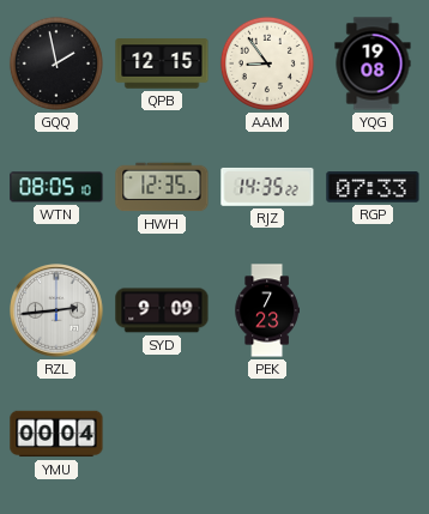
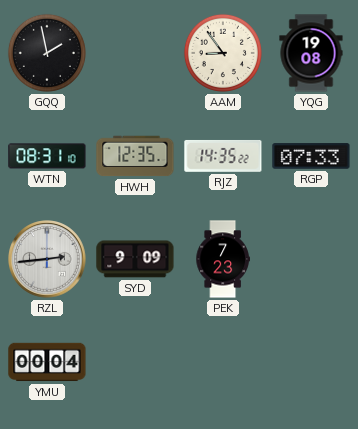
QPB: 12:15 -> none
WTN: 08:05 -> 08:31
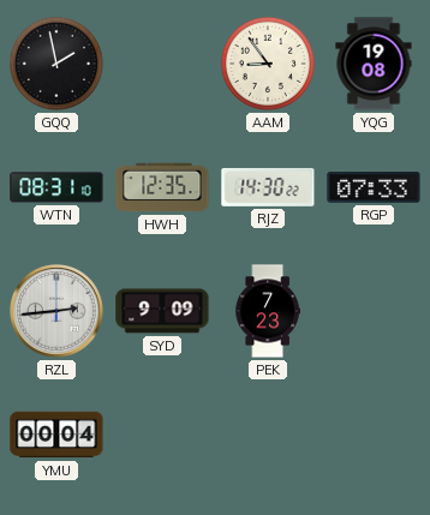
RJZ: 14:35 -> 14:30
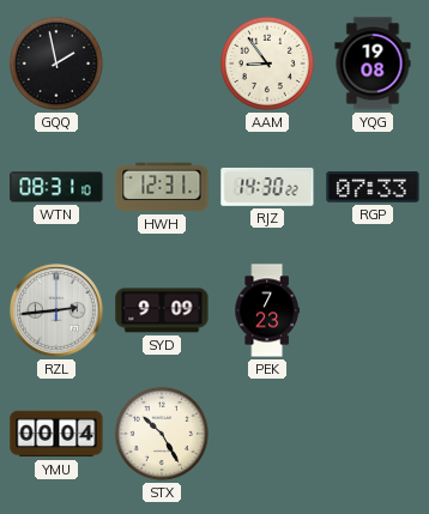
HWH: 12:35 -> 12:31
STX: none -> 10:25
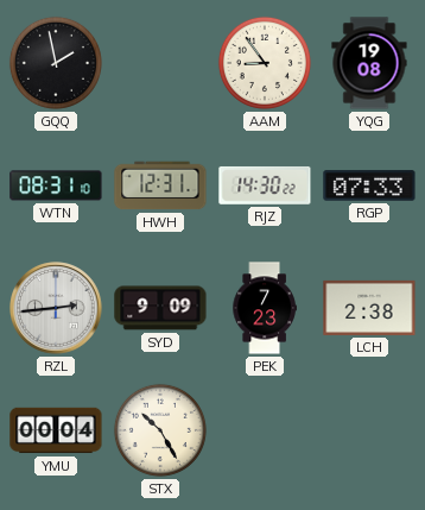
LCH: none -> 2:38
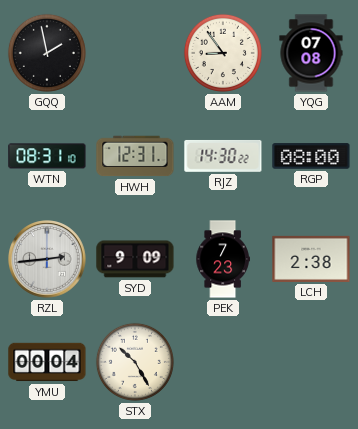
YQG: 19:08 -> 07:08
RGP: 07:33 -> 08:00
